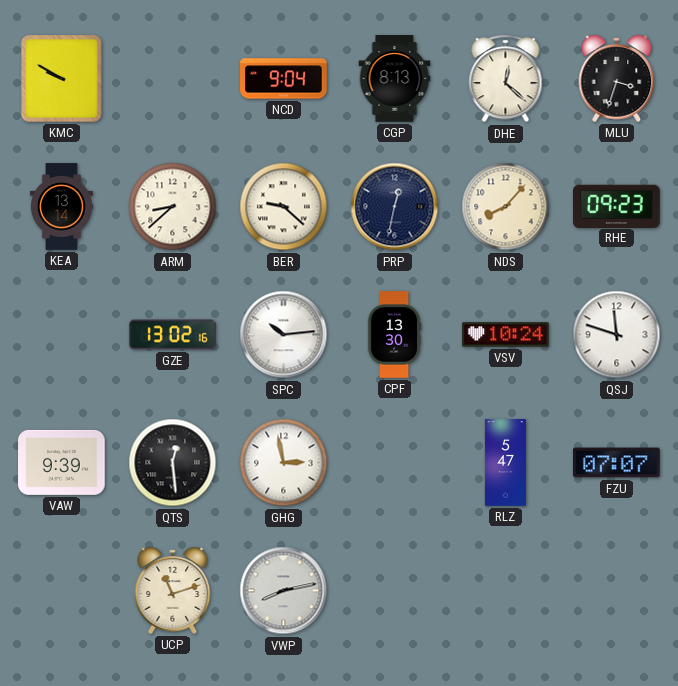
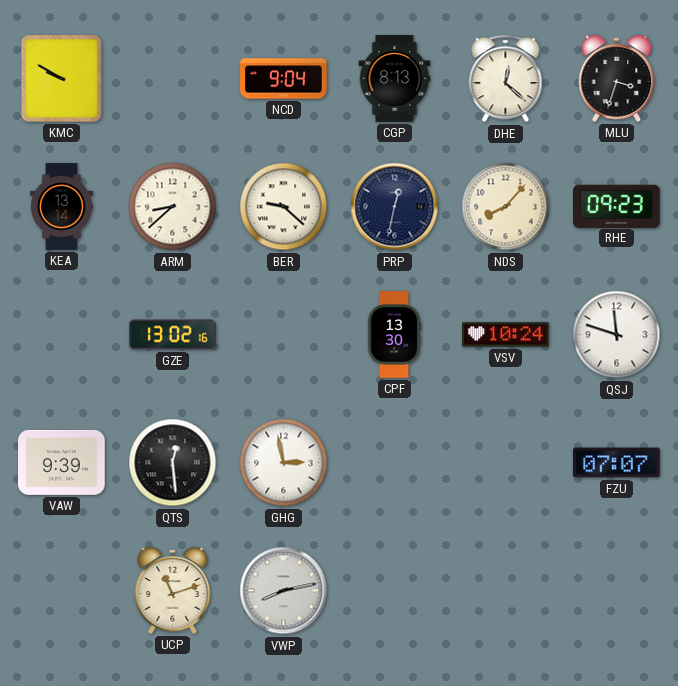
SPC: 10:14 -> none
RLZ: 5:47 -> none
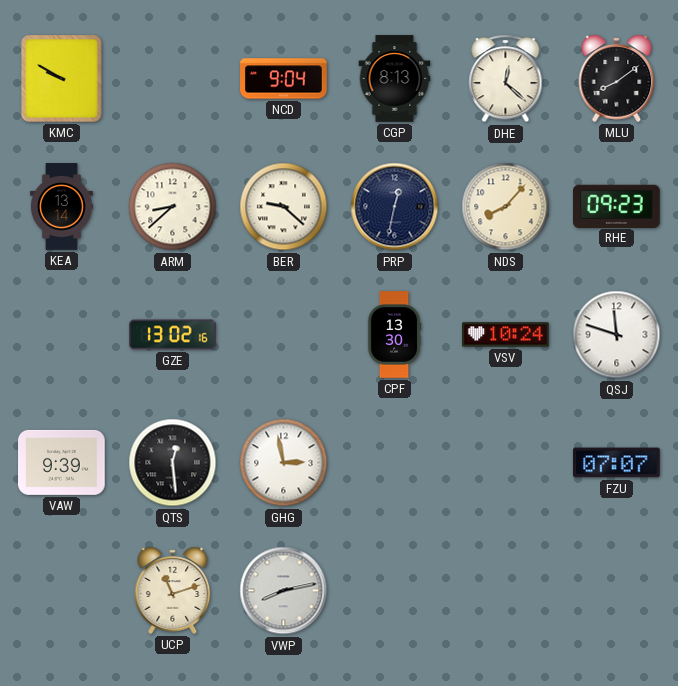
MLU: 3:33 -> 8:09
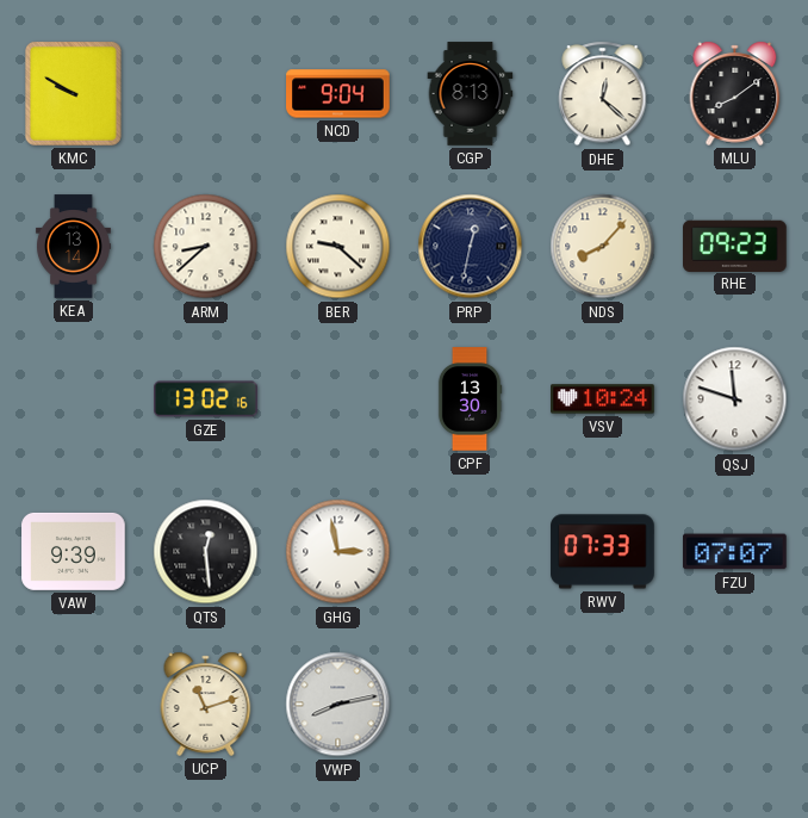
RWV: none -> 07:33
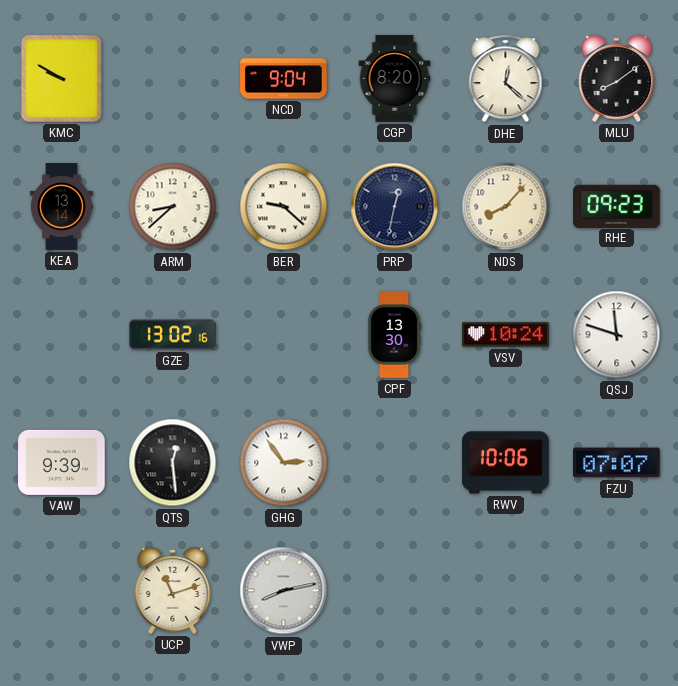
CGP: 8:13 -> 8:20
GHG: 2:58 -> 2:54
RWV: 07:33 -> 10:06
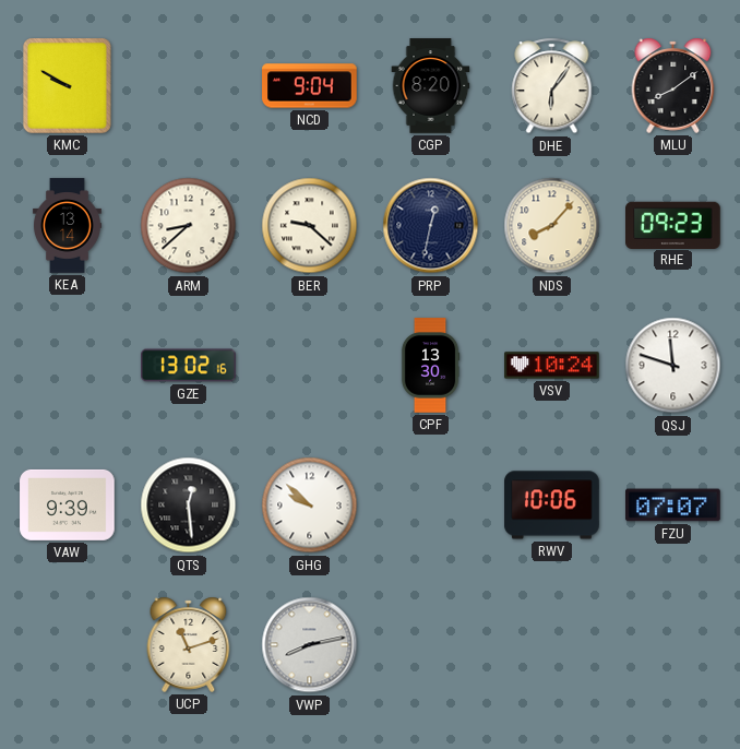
DHE: 12:22 -> 6:06
GHG: 2:54 -> 9:52
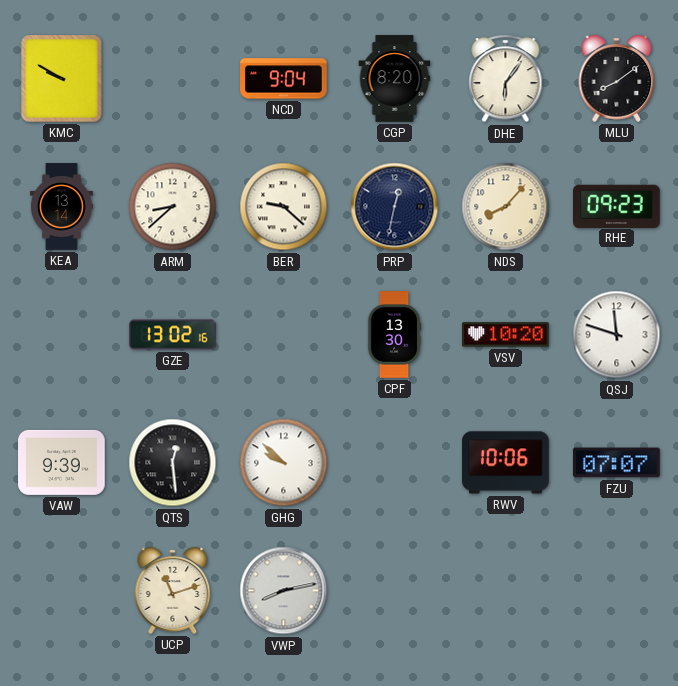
VSV: 10:24 -> 10:20
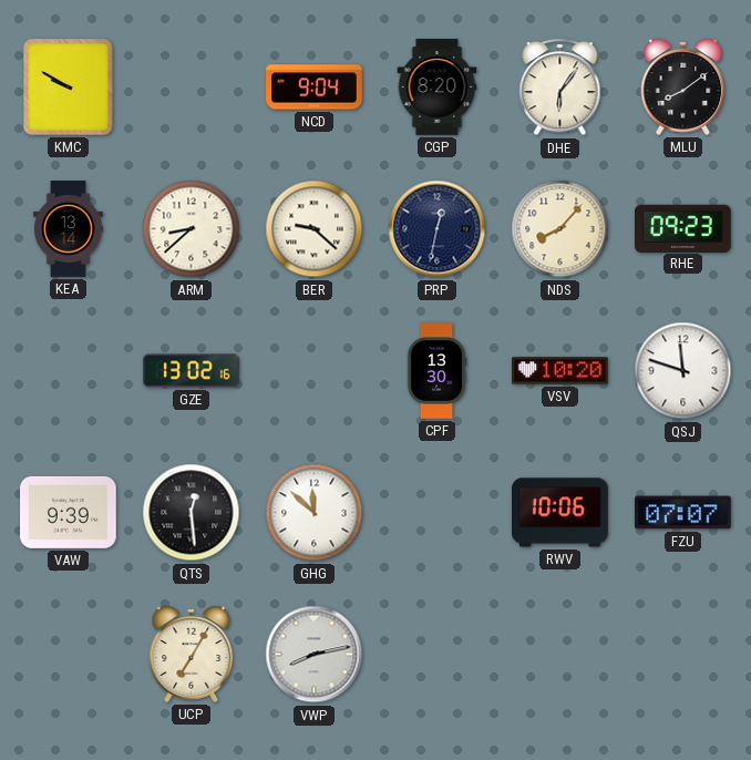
GHG: 9:52 -> 11:52
UCP: 11:12 -> 7:05
